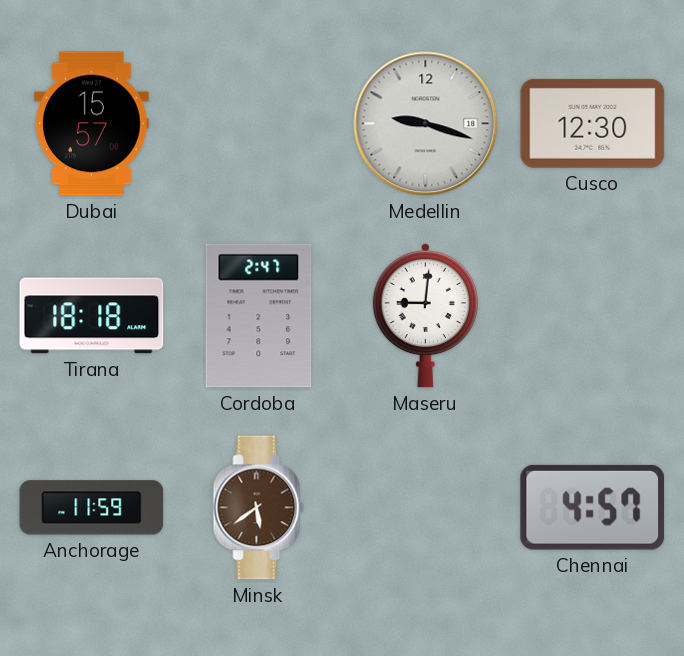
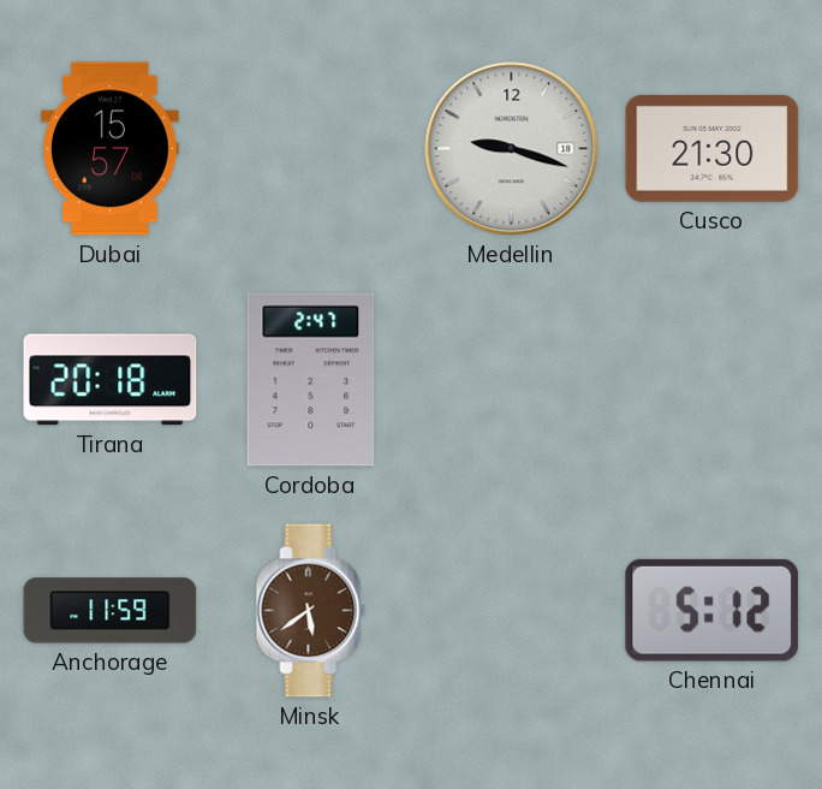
Cusco: 12:30 -> 21:30
Tirana: 18:18 -> 20:18
Maseru: 9:01 -> none
Chennai: 4:57 -> 5:12
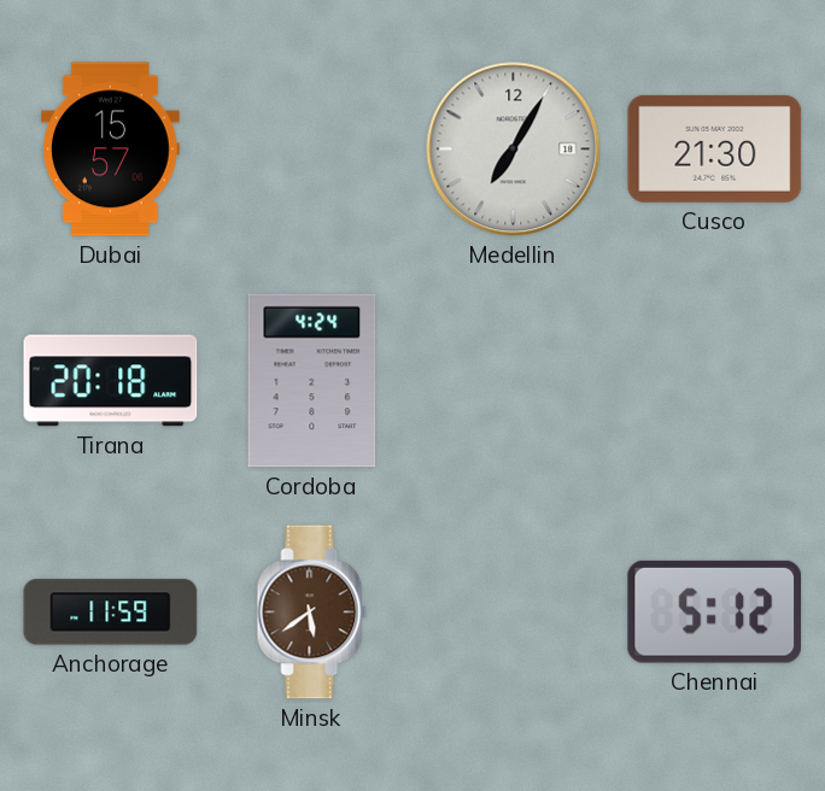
Medellin: 9:18 -> 7:05
Cordoba: 2:47 -> 4:24
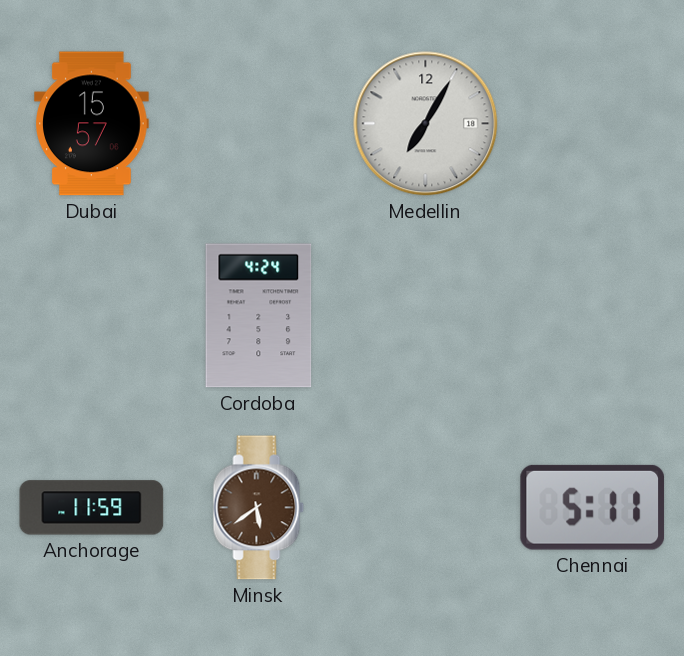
Cusco: 21:30 -> none
Tirana: 20:18 -> none
Chennai: 5:12 -> 5:11
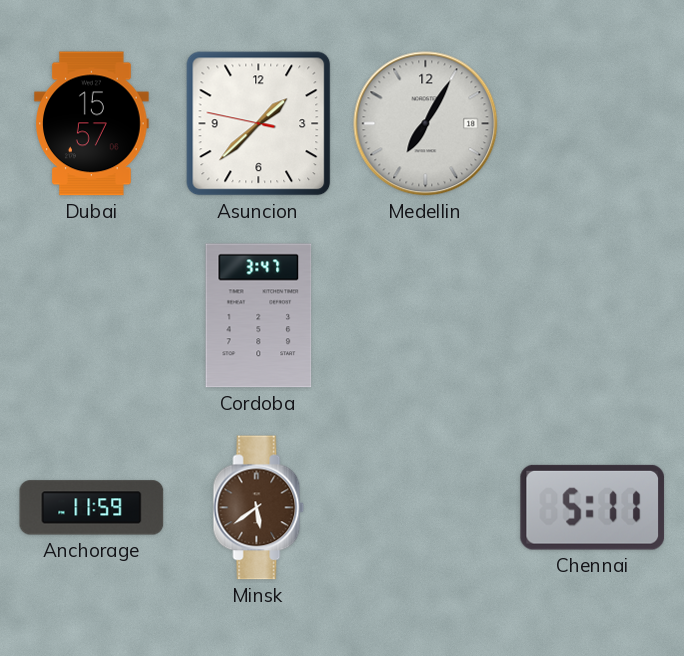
Asuncion: none -> 1:37
Cordoba: 4:24 -> 3:47
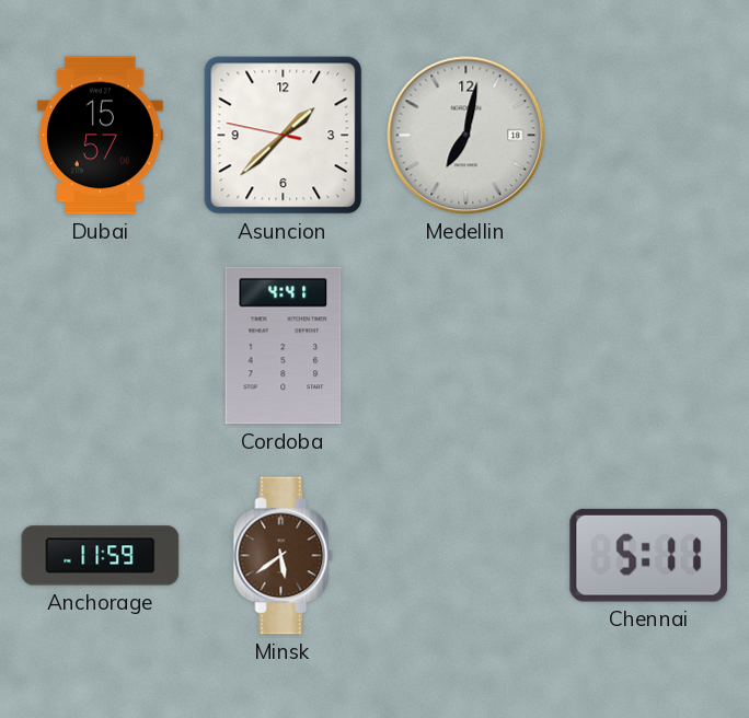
Medellin: 7:05 -> 7:02
Cordoba: 3:47 -> 4:41
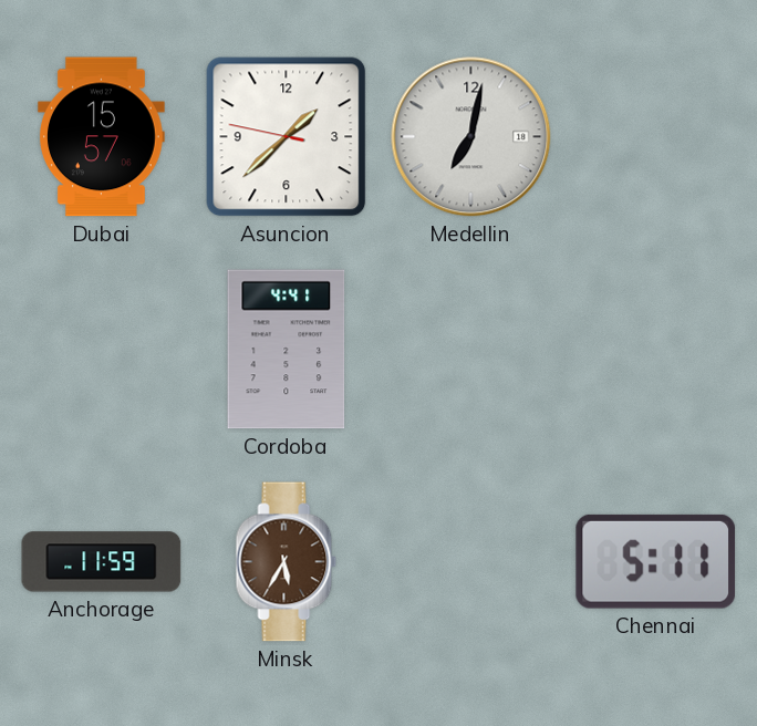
Minsk: 5:39 -> 5:35
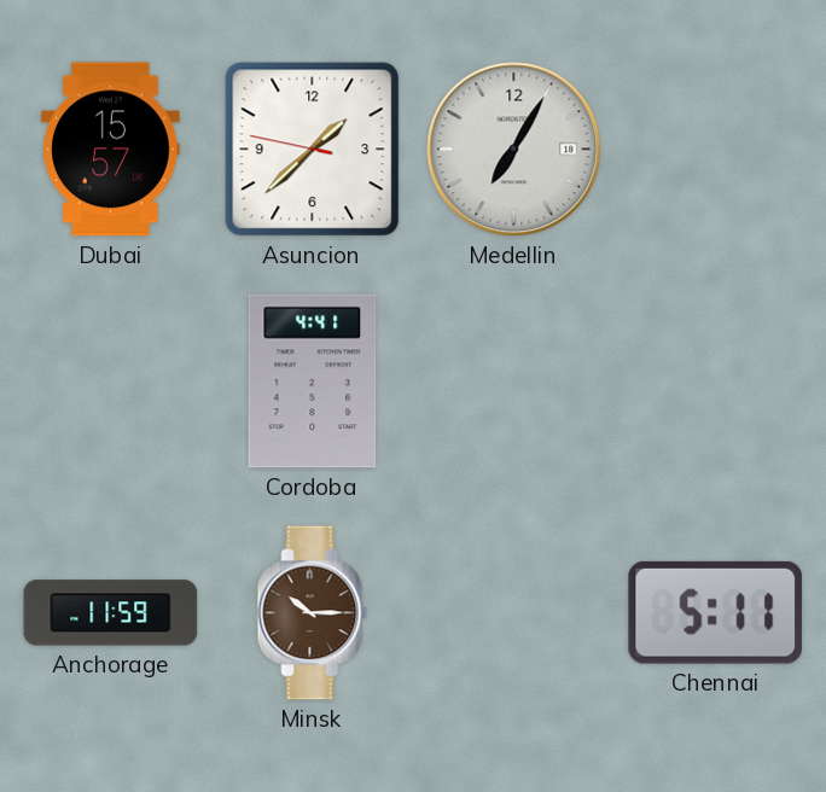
Medellin: 7:02 -> 7:05
Minsk: 5:35 -> 10:15
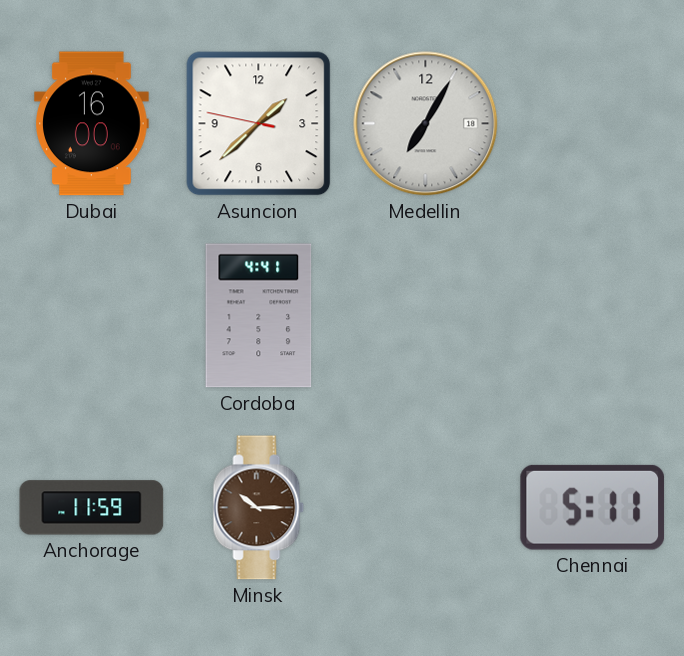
Dubai: 15:57 -> 16:00
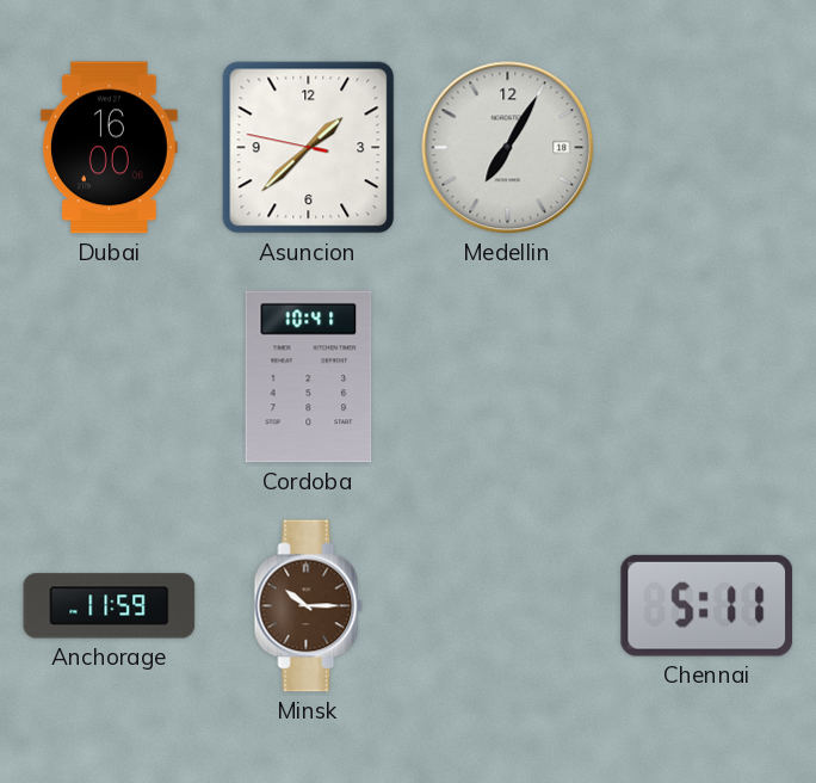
Cordoba: 4:41 -> 10:41
